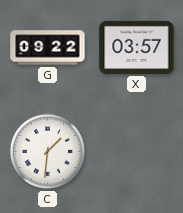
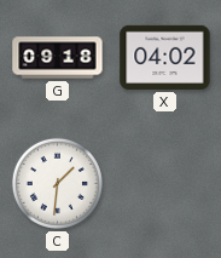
G: 09:22 -> 09:18
X: 03:57 -> 04:02
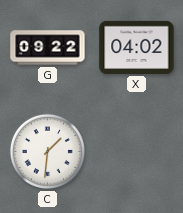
G: 09:18 -> 09:22
